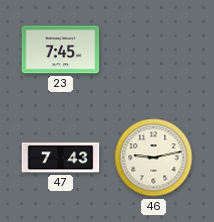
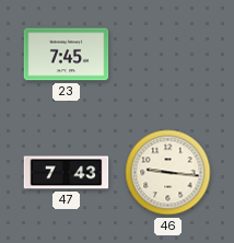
46: 9:13 -> 9:16
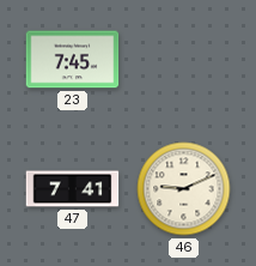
47: 7:43 -> 7:41
46: 9:16 -> 9:11
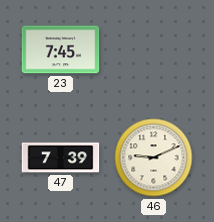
47: 7:41 -> 7:39
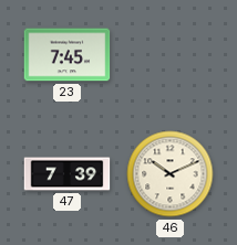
46: 9:11 -> 10:11
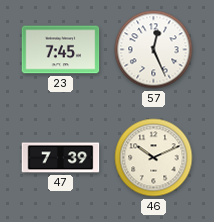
57: none -> 12:26
